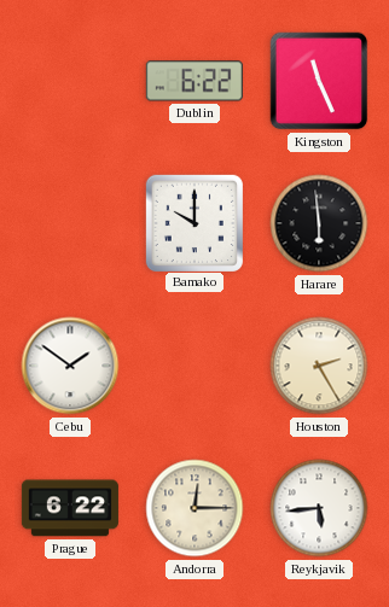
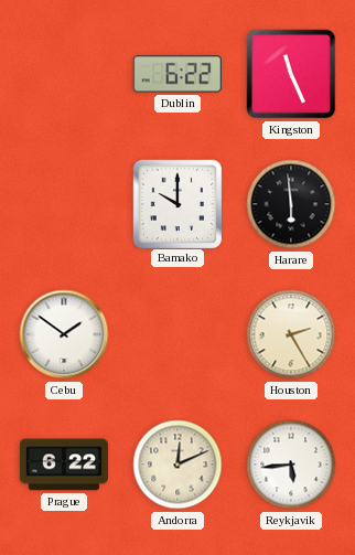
Andorra: 12:15 -> 12:11
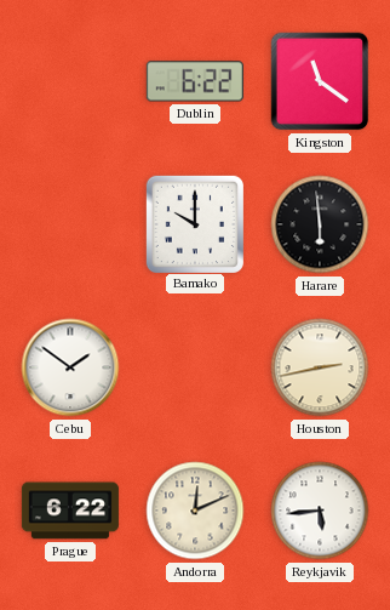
Kingston: 11:26 -> 11:21
Houston: 2:25 -> 2:43
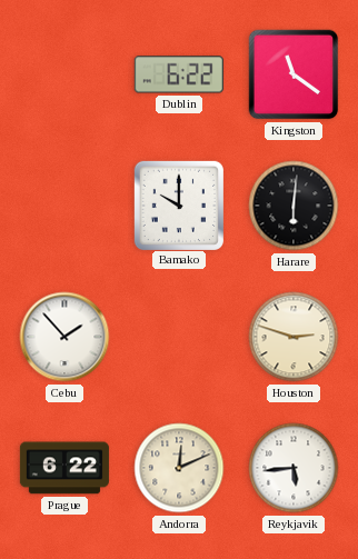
Harare: 5:59 -> 6:01
Cebu: 1:51 -> 1:53
Houston: 2:43 -> 2:48
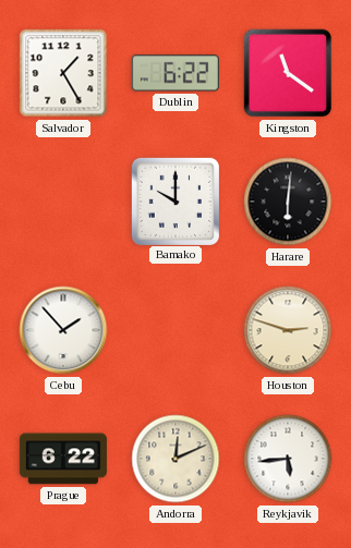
Salvador: none -> 1:25
